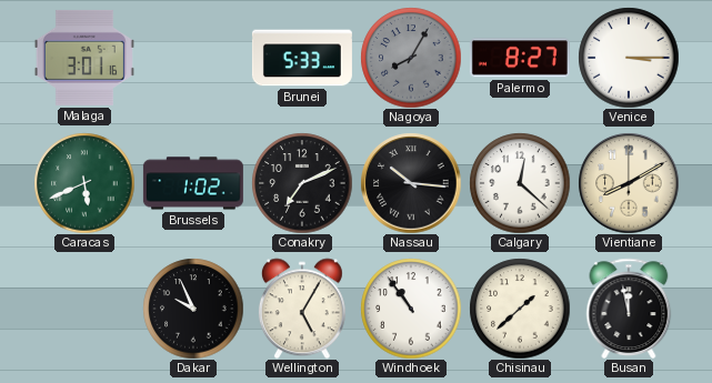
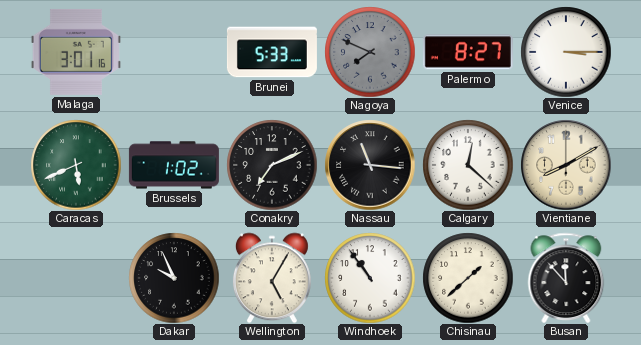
Nagoya: 8:05 -> 7:49
Nassau: 10:16 -> 11:16
Busan: 11:58 -> 11:53
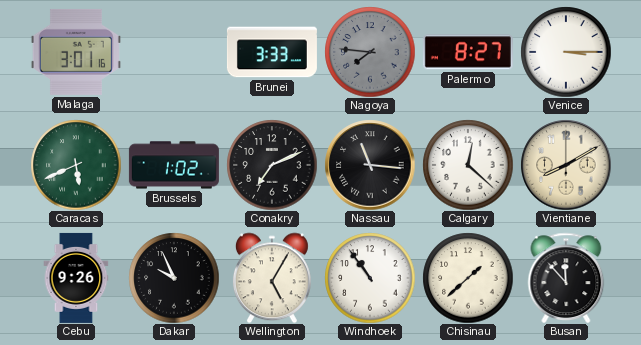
Brunei: 5:33 -> 3:33
Nagoya: 7:49 -> 7:46
Cebu: none -> 9:26
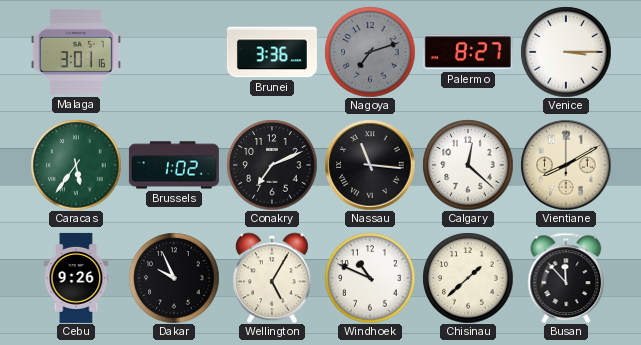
Brunei: 3:33 -> 3:36
Nagoya: 7:46 -> 7:12
Caracas: 5:41 -> 5:36
Windhoek: 10:54 -> 10:49
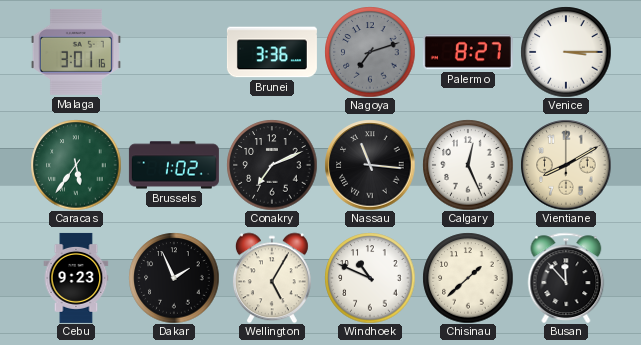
Calgary: 12:22 -> 12:26
Cebu: 9:26 -> 9:23
Dakar: 9:56 -> 1:56
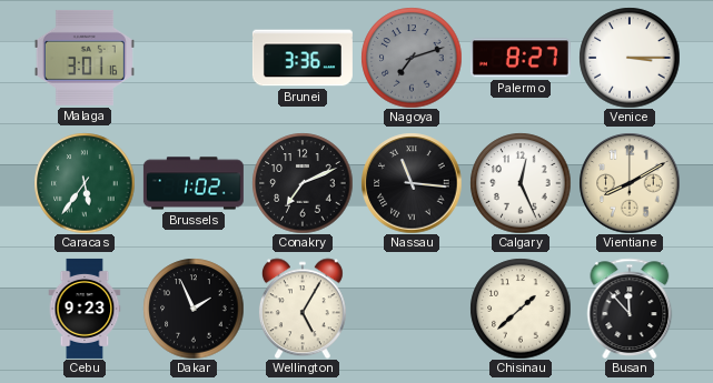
Windhoek: 10:49 -> none
